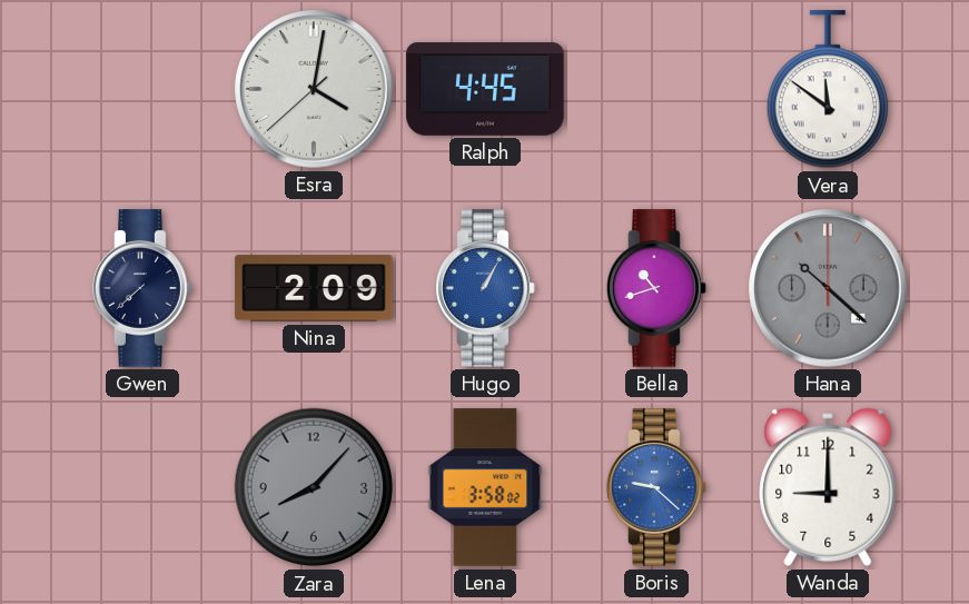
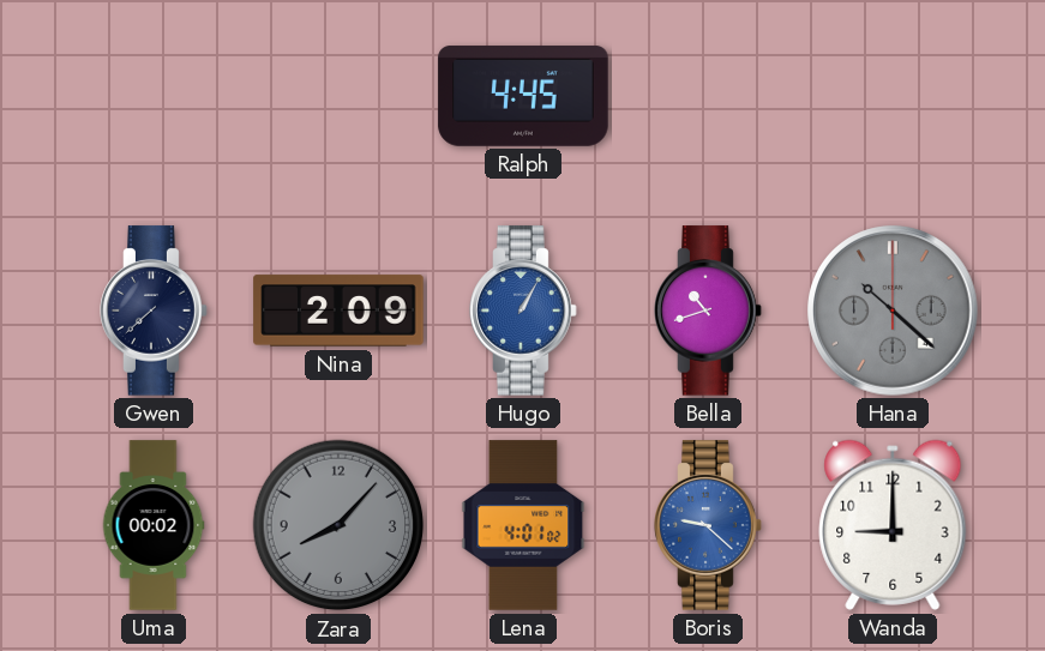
Esra: 4:01 -> none
Vera: 11:51 -> none
Uma: none -> 00:02
Lena: 3:58 -> 4:01
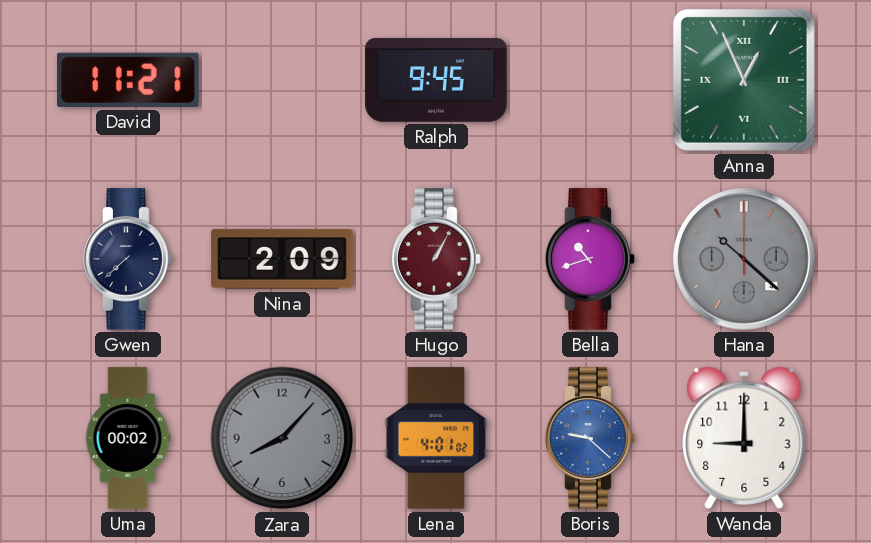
David: none -> 11:21
Ralph: 4:45 -> 9:45
Anna: none -> 12:56
Hugo dial: blue -> burgundy
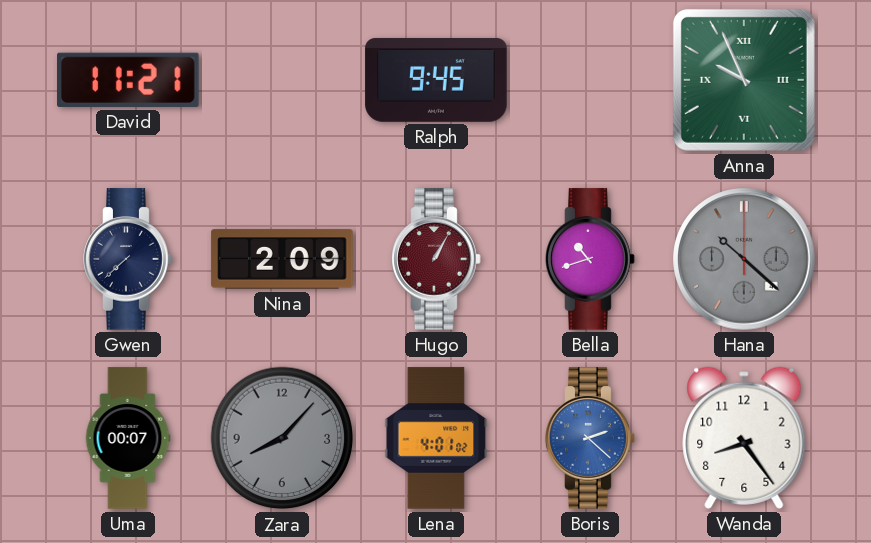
Anna: 12:56 -> 9:56
Uma: 00:02 -> 00:07
Boris: 9:22 -> 2:22
Wanda: 9:00 -> 8:24
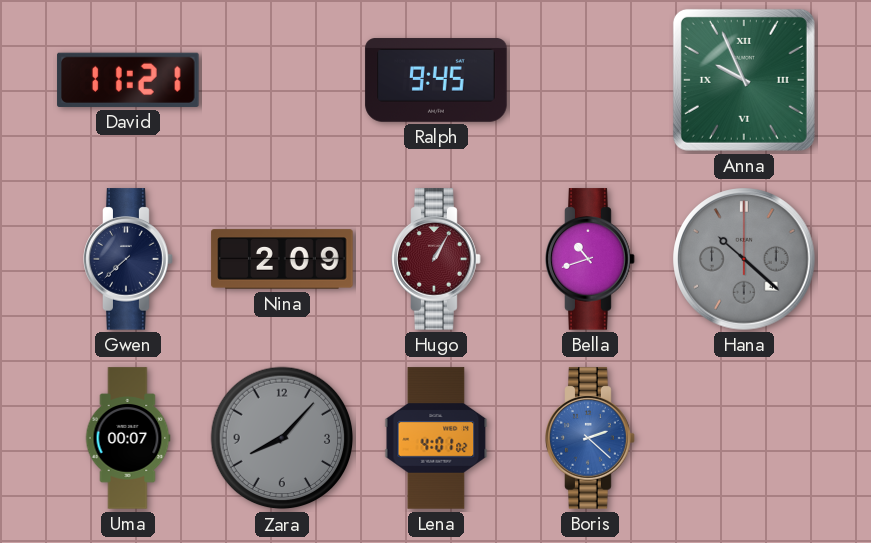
Wanda: 8:24 -> none
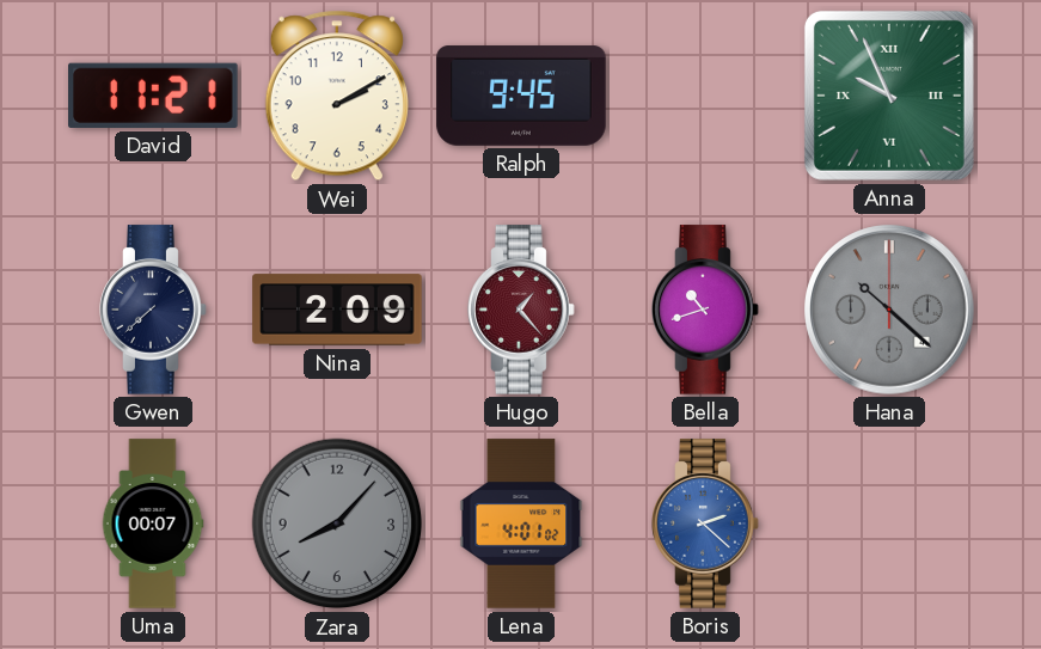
Wei: none -> 2:10
Hugo: 1:05 -> 1:23
